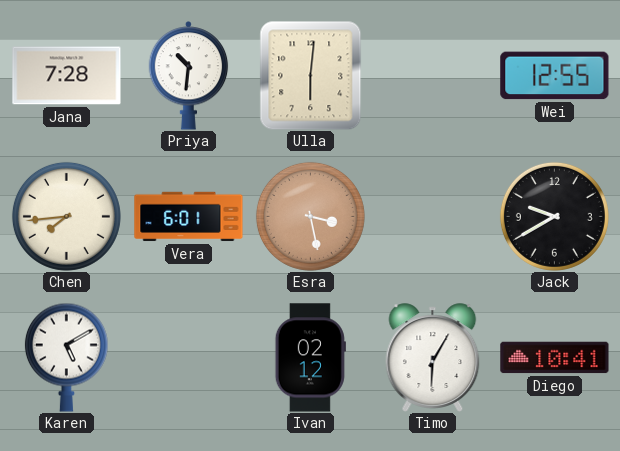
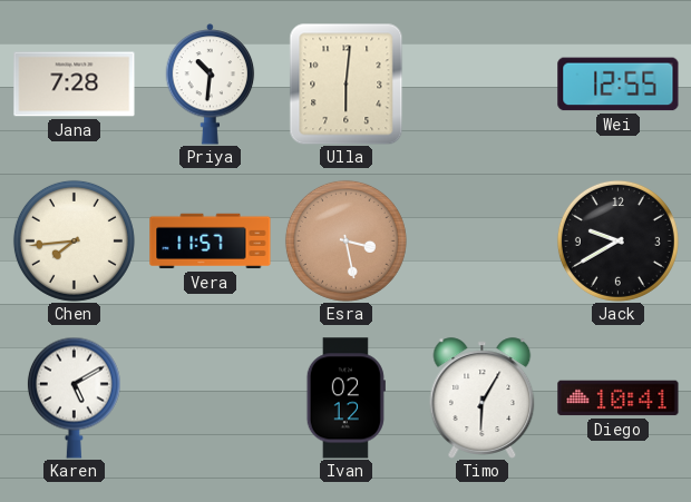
Vera: 6:01 -> 11:57
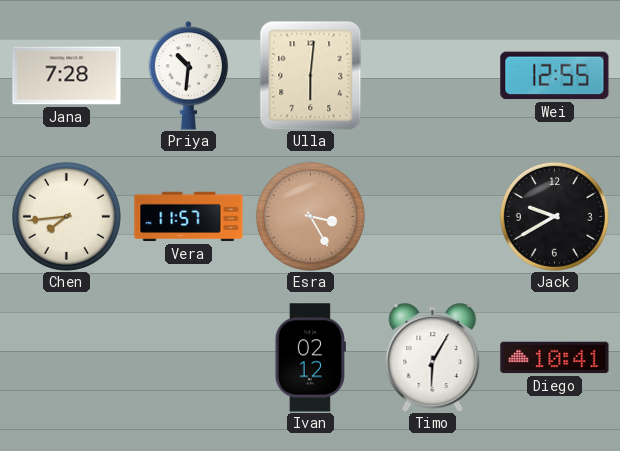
Esra: 3:28 -> 3:25
Karen: 5:10 -> none
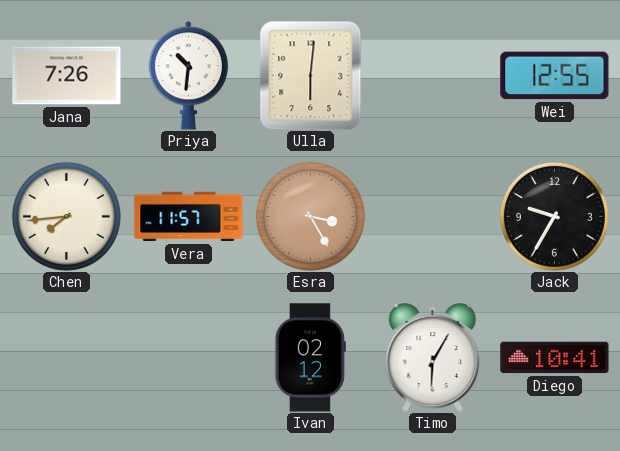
Jana: 7:28 -> 7:26
Jack: 9:40 -> 9:35
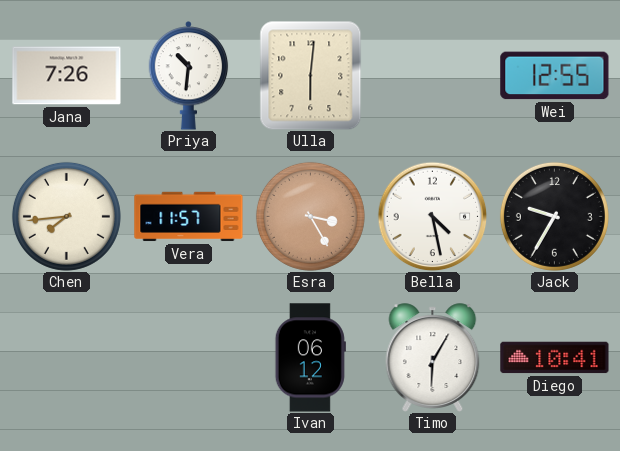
Bella: none -> 4:28
Ivan: 02:12 -> 06:12
